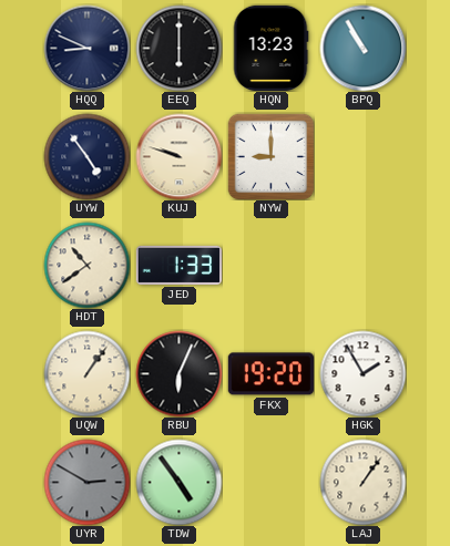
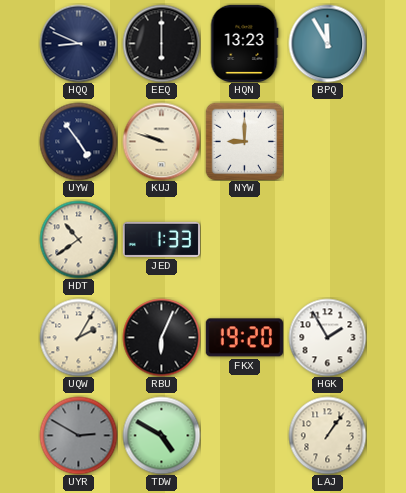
BPQ: 10:55 -> 11:55
UQW: 1:06 -> 2:05
TDW: 4:54 -> 4:50
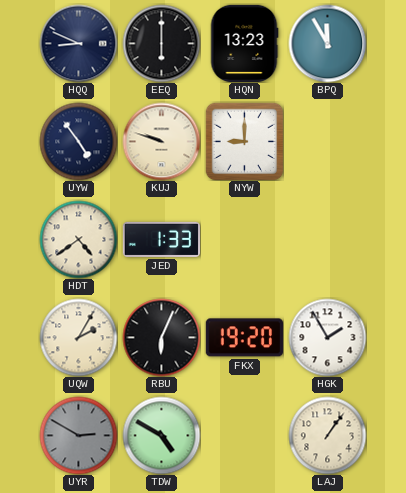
HDT: 10:39 -> 4:39
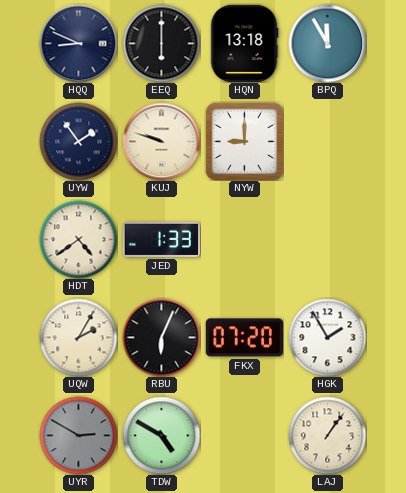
HQN: 13:23 -> 13:18
UYW: 4:54 -> 1:54
FKX: 19:20 -> 07:20
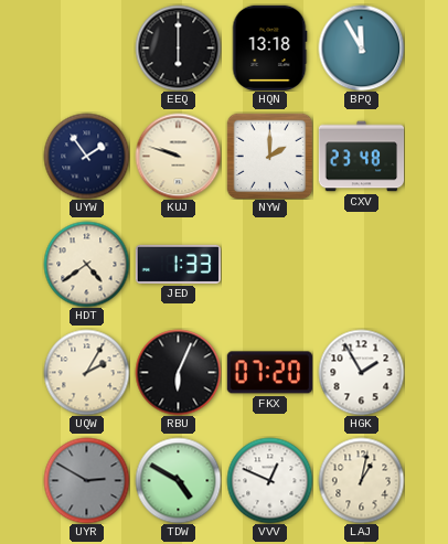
HQQ: 8:49 -> none
NYW: 9:00 -> 2:00
CXV: none -> 23:48
VVV: none -> 12:49
LAJ: 1:06 -> 1:02
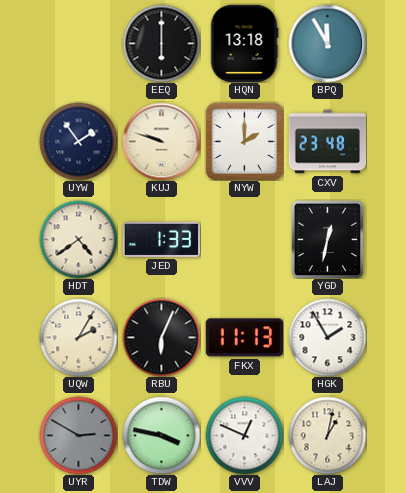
YGD: none -> 12:32
FKX: 07:20 -> 11:13
TDW: 4:50 -> 3:47
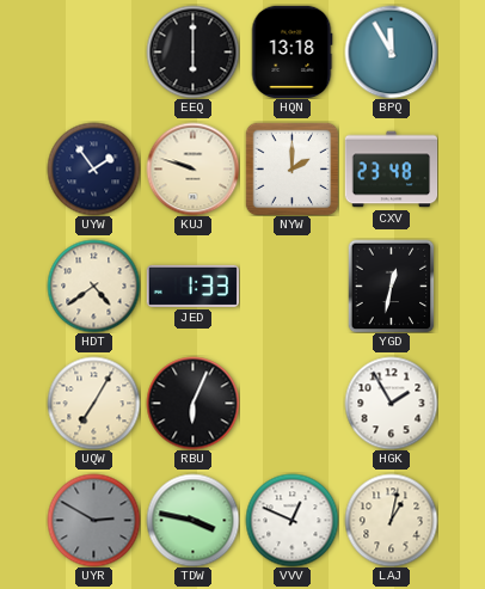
UQW: 2:05 -> 7:05
FKX: 11:13 -> none
